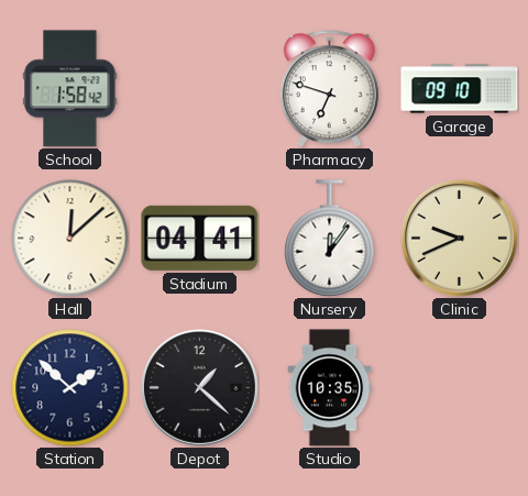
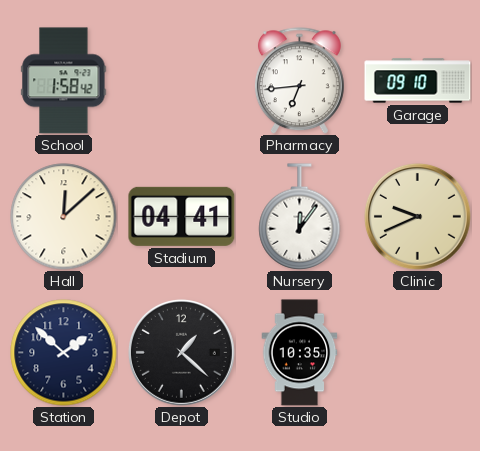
Pharmacy: 6:48 -> 6:44
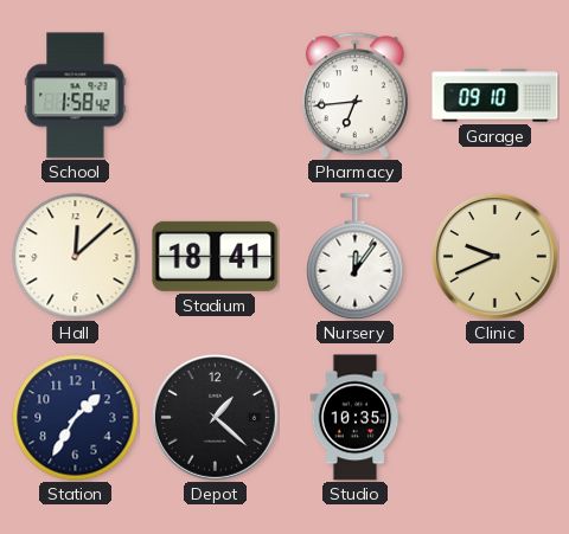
Stadium: 04:41 -> 18:41
Station: 1:52 -> 1:35
